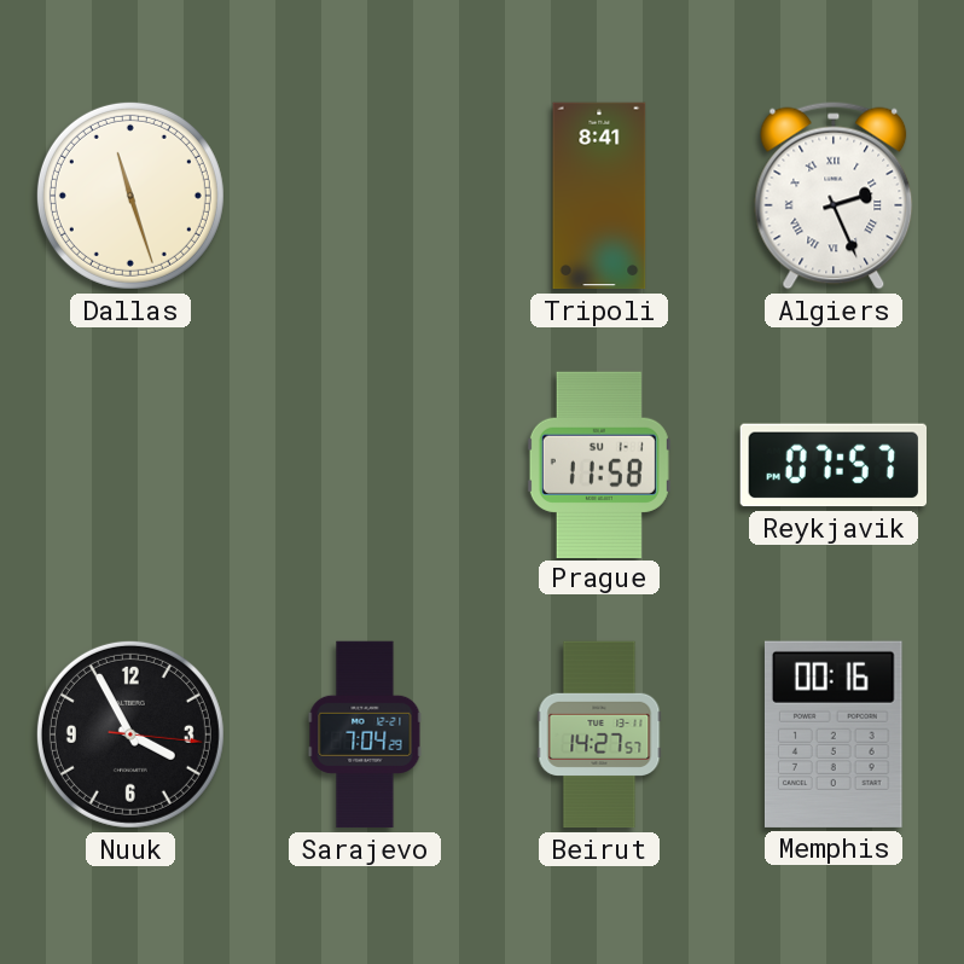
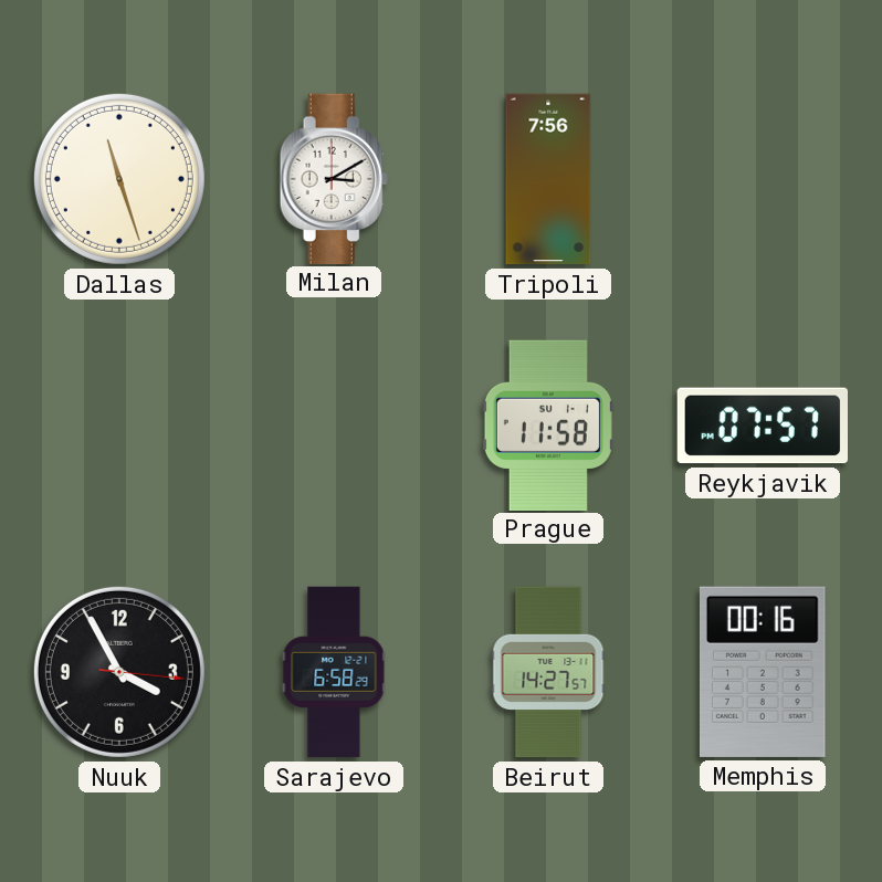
Milan: none -> 3:10
Tripoli: 8:41 -> 7:56
Algiers: 2:26 -> none
Sarajevo: 7:04 -> 6:58
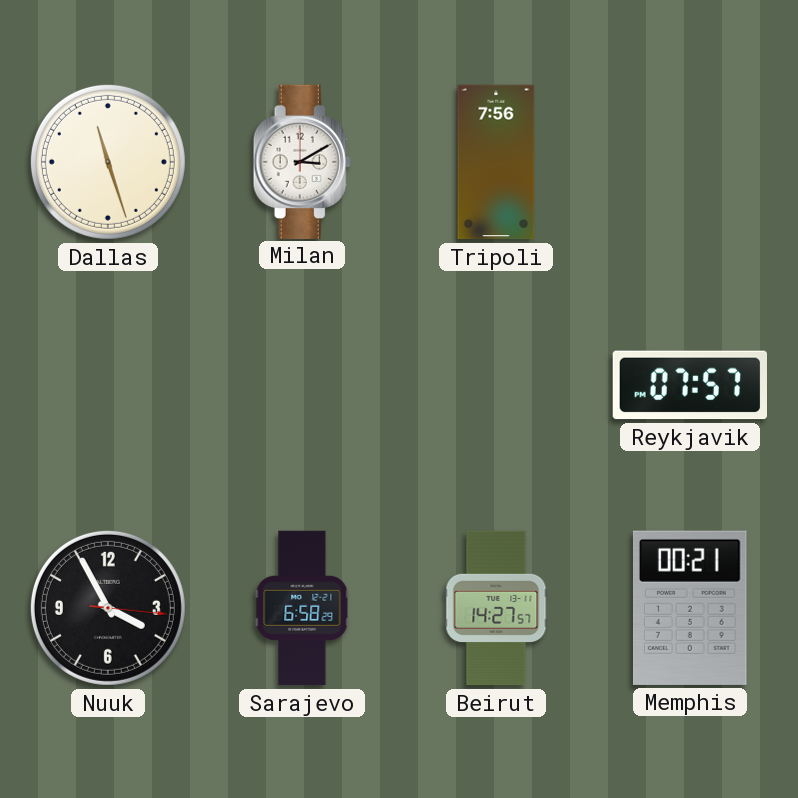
Prague: 11:58 -> none
Memphis: 00:16 -> 00:21
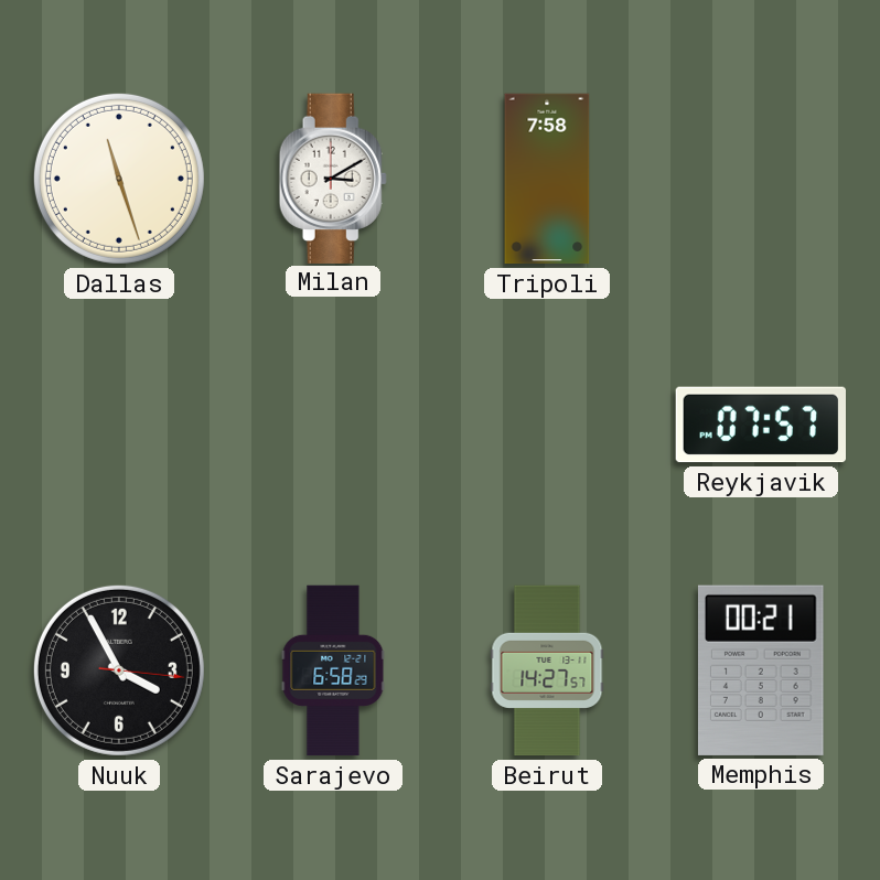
Tripoli: 7:56 -> 7:58
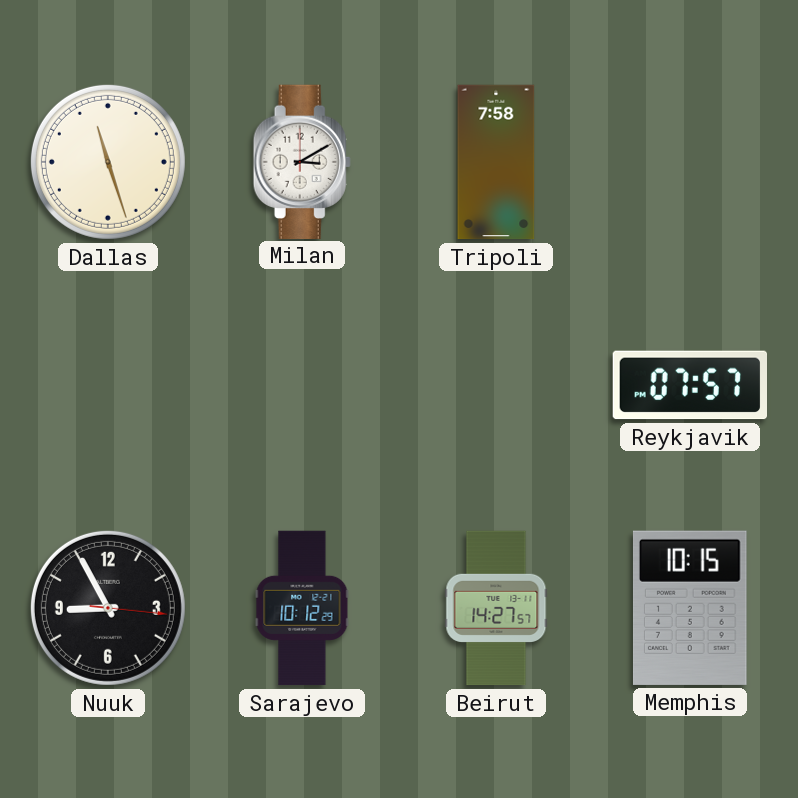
Nuuk: 3:55 -> 8:55
Sarajevo: 6:58 -> 10:12
Memphis: 00:21 -> 10:15
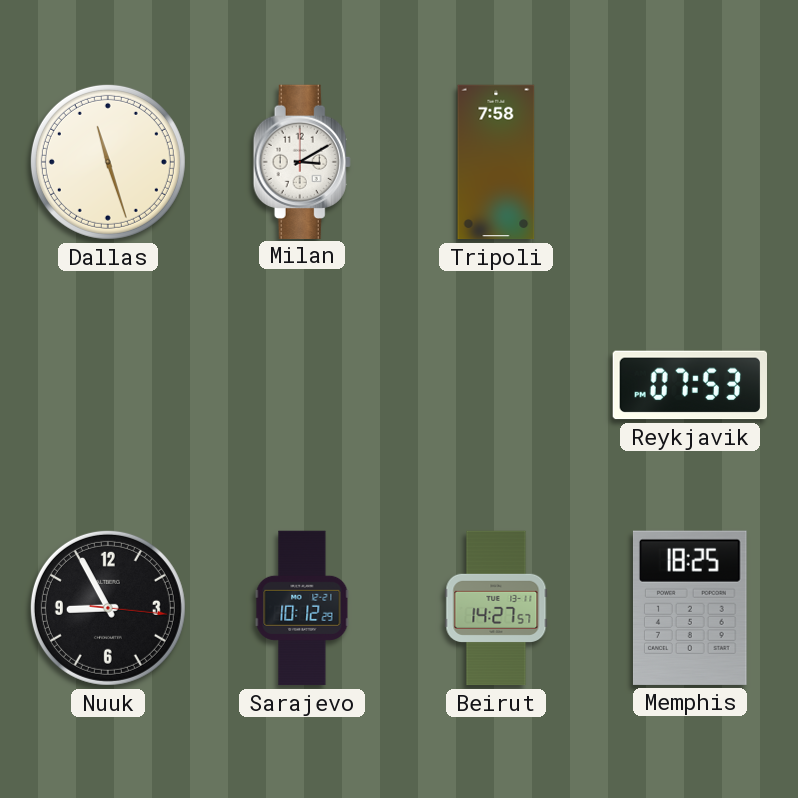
Reykjavik: 07:57 -> 07:53
Memphis: 10:15 -> 18:25
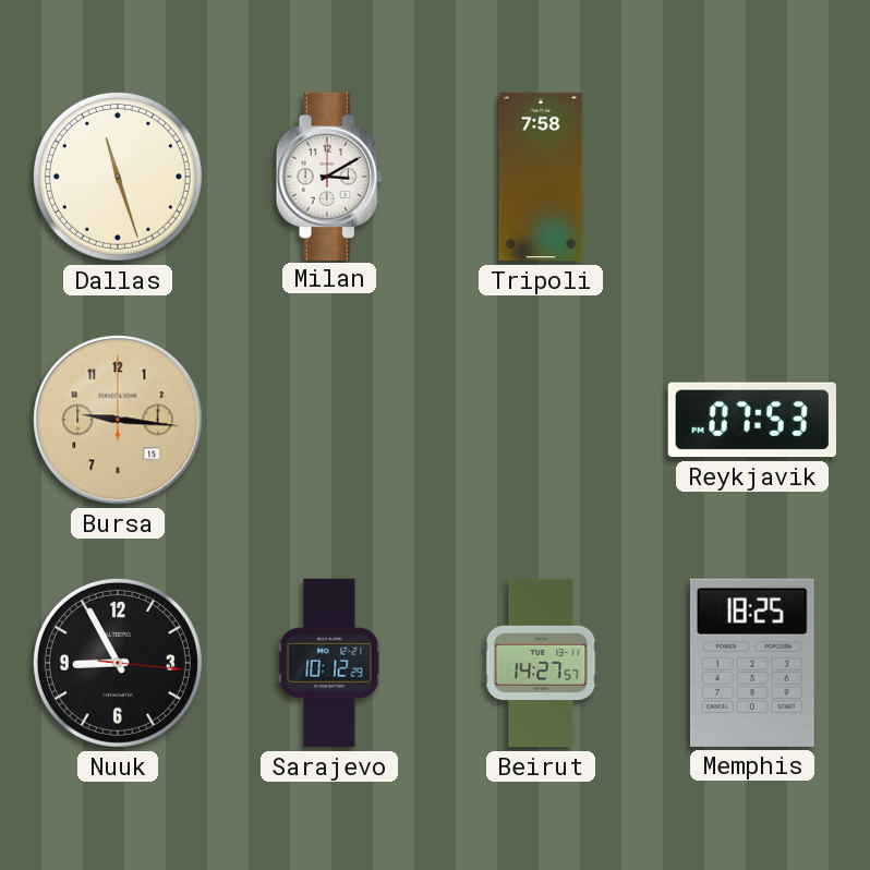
Bursa: none -> 9:16
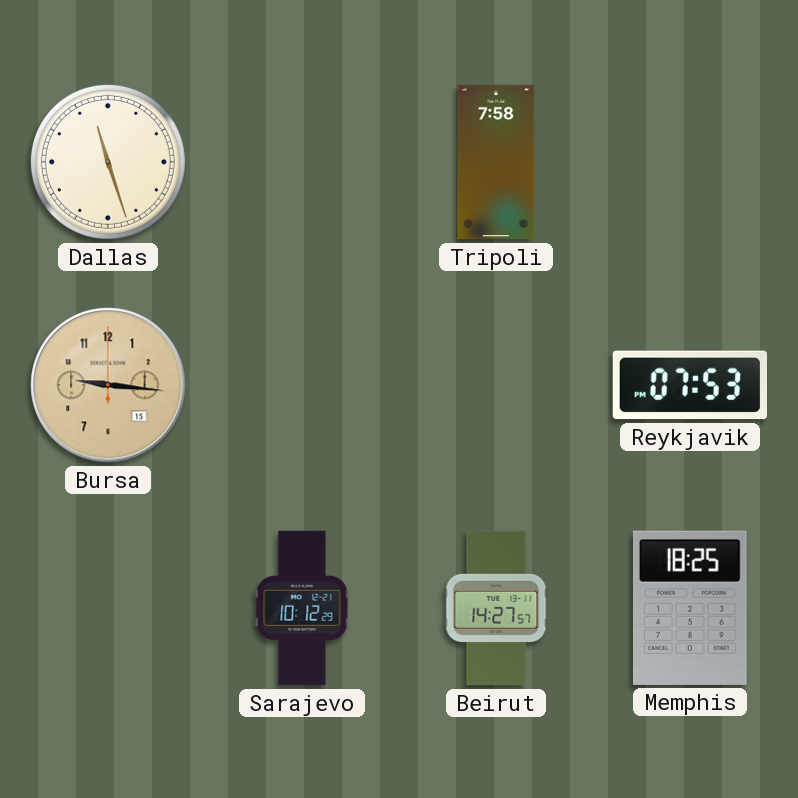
Milan: 3:10 -> none
Nuuk: 8:55 -> none
